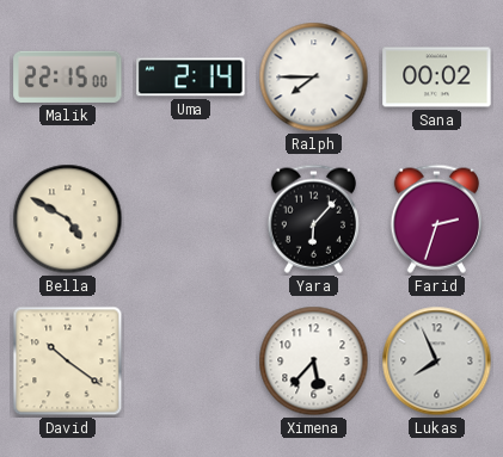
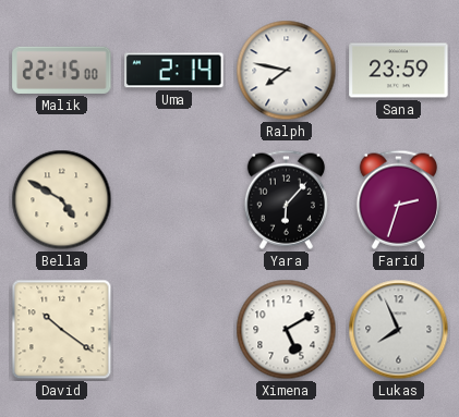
Ralph: 7:45 -> 7:47
Sana: 00:02 -> 23:59
Ximena: 5:37 -> 5:10
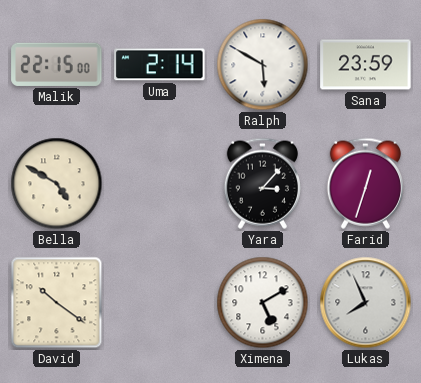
Ralph: 7:47 -> 5:50
Yara: 6:07 -> 3:07
Farid: 2:33 -> 12:33
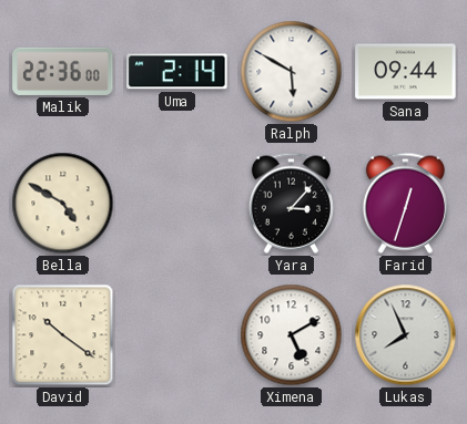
Malik: 22:15 -> 22:36
Sana: 23:59 -> 09:44
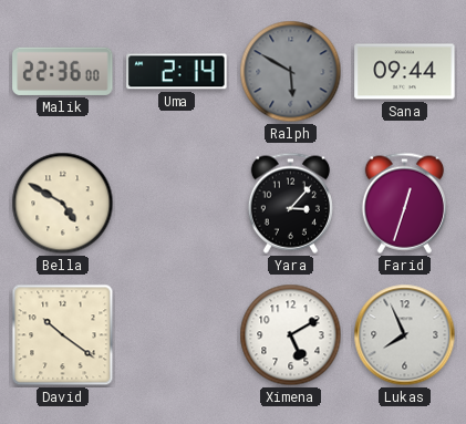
Ralph dial: white -> grey
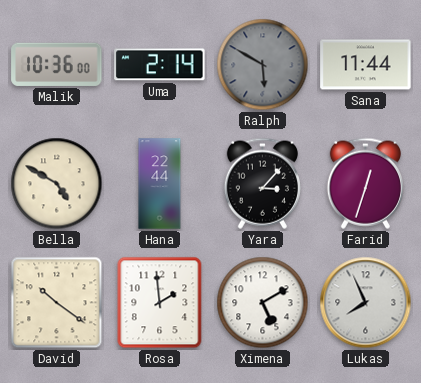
Malik: 22:36 -> 10:36
Sana: 09:44 -> 11:44
Hana: none -> 22:44
Rosa: none -> 1:59
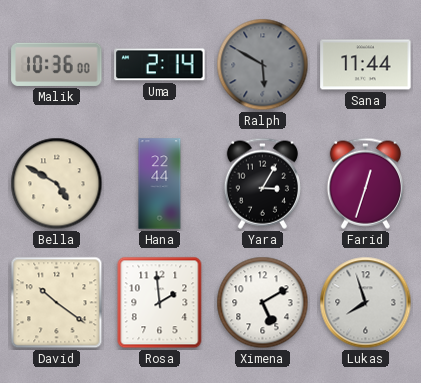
Yara: 3:07 -> 3:05
Lukas: 7:56 -> 7:57
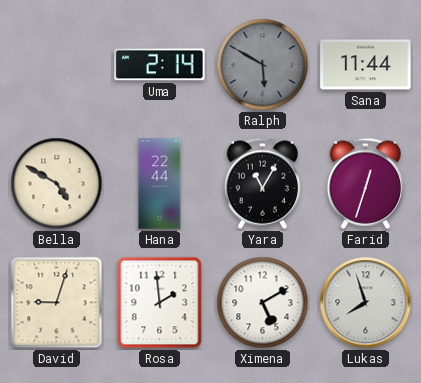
Malik: 10:36 -> none
Yara: 3:05 -> 11:05
David: 10:21 -> 9:03
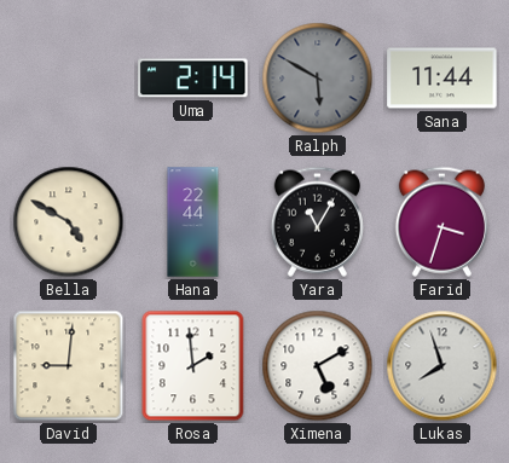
Farid: 12:33 -> 3:33
David: 9:03 -> 9:01
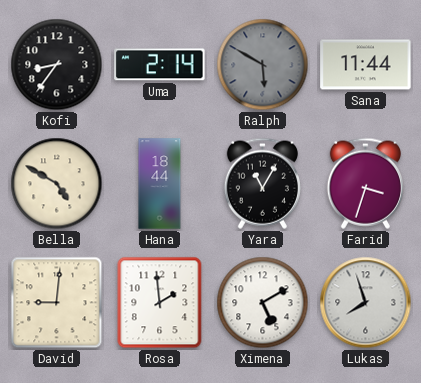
Kofi: none -> 8:36
Hana: 22:44 -> 18:44
